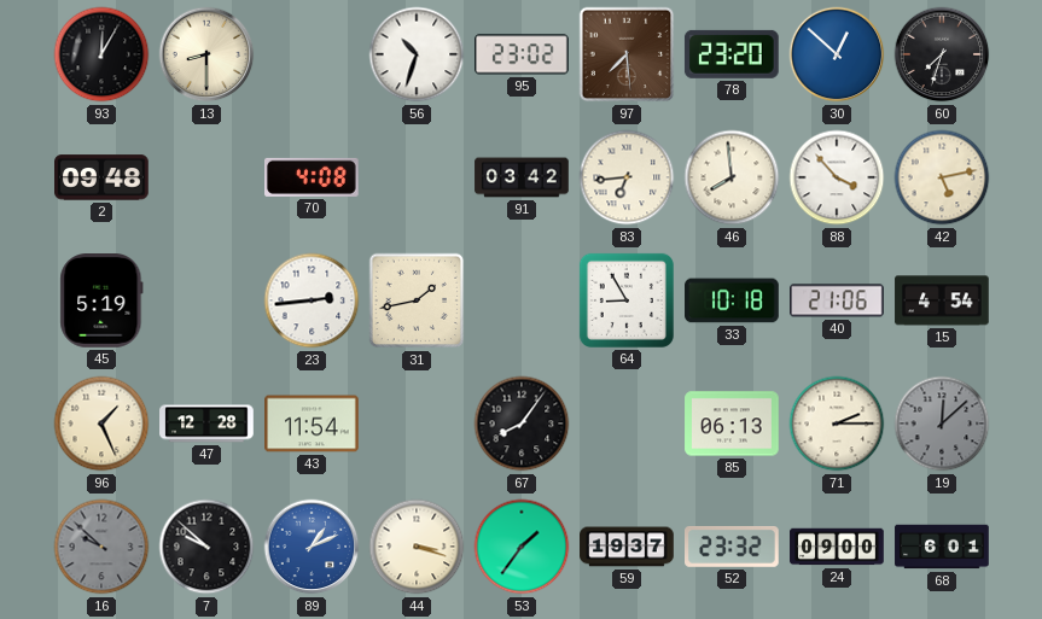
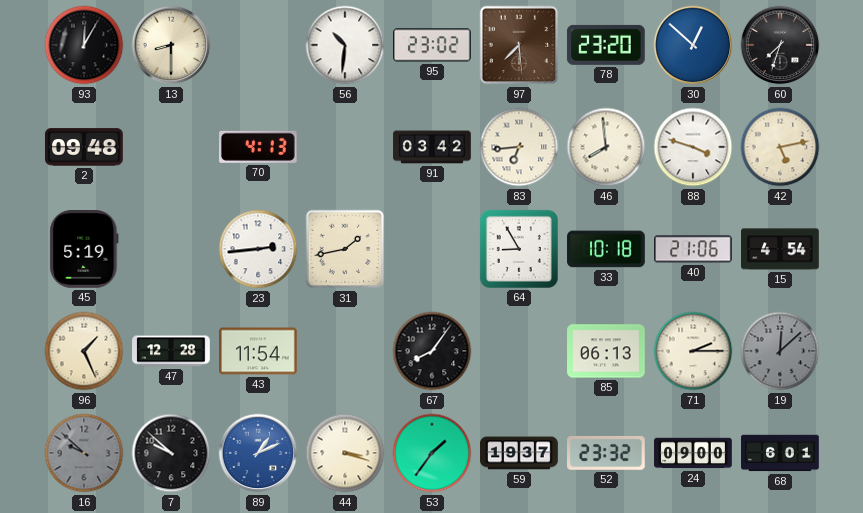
56: 10:33 -> 10:31
70: 4:08 -> 4:13
88: 3:53 -> 3:48
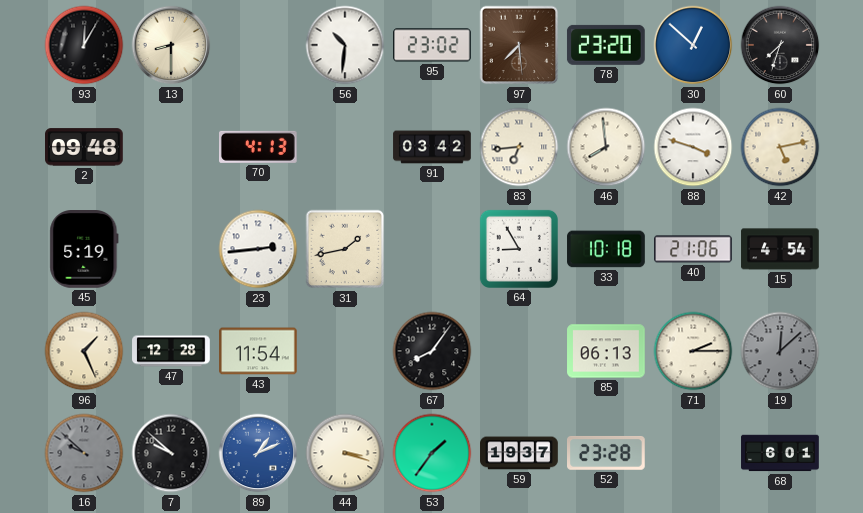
52: 23:32 -> 23:28
24: 09:00 -> none
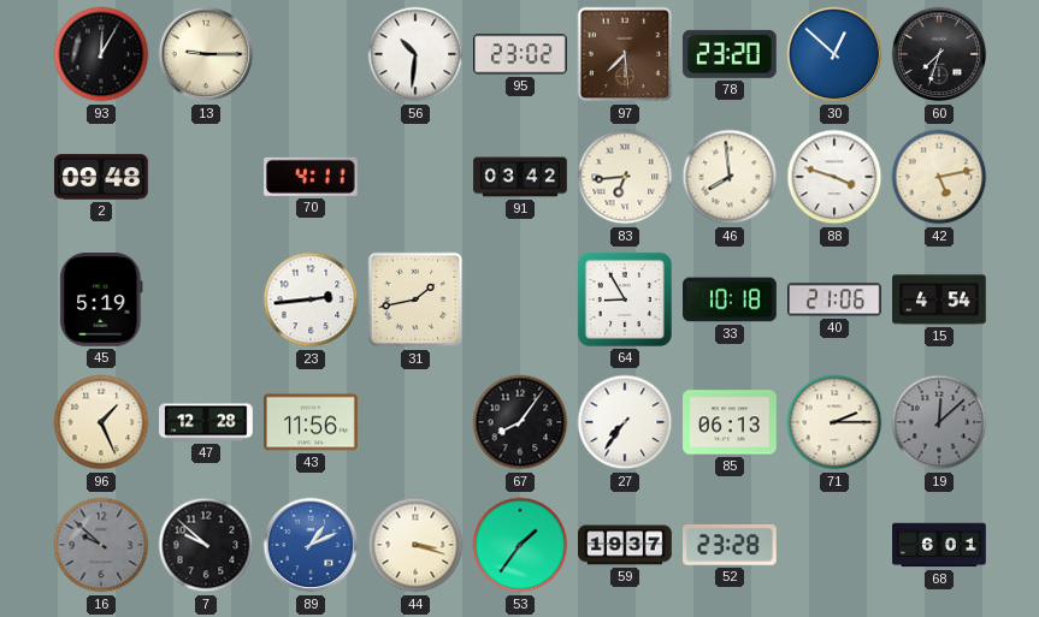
13: 8:30 -> 9:15
70: 4:13 -> 4:11
43: 11:54 -> 11:56
27: none -> 7:36
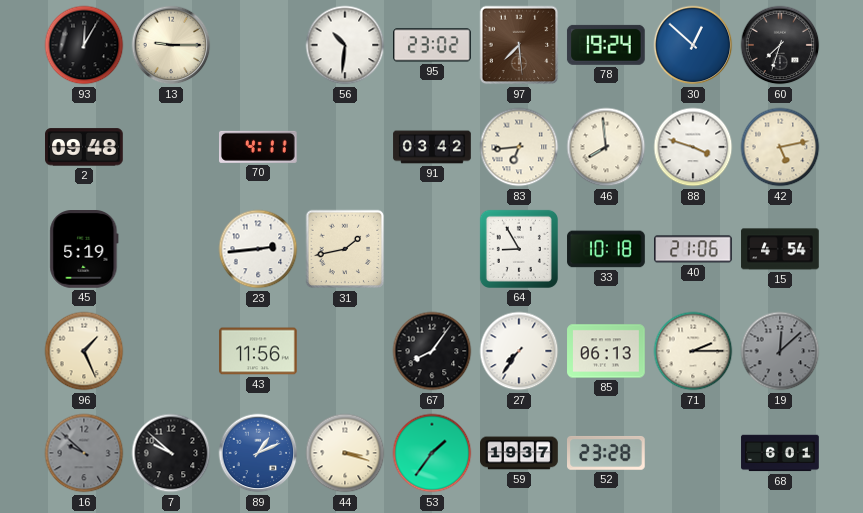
78: 23:20 -> 19:24
47: 12:28 -> none
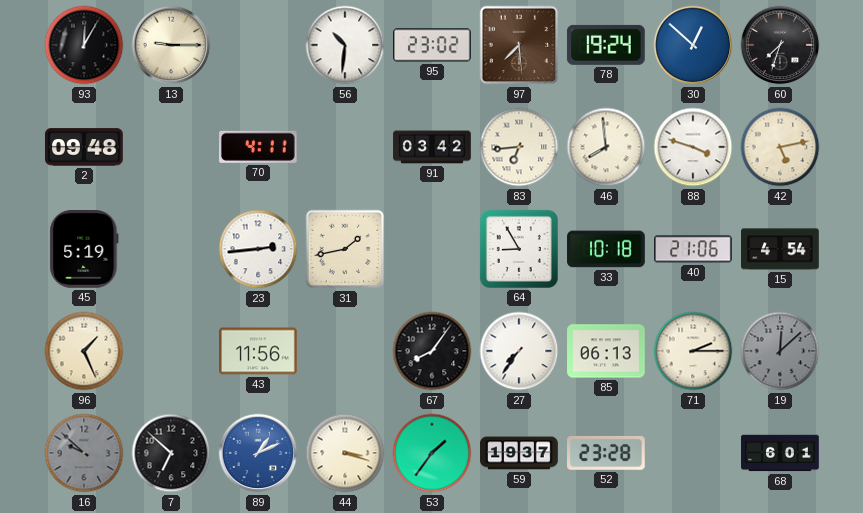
7: 9:52 -> 6:52
